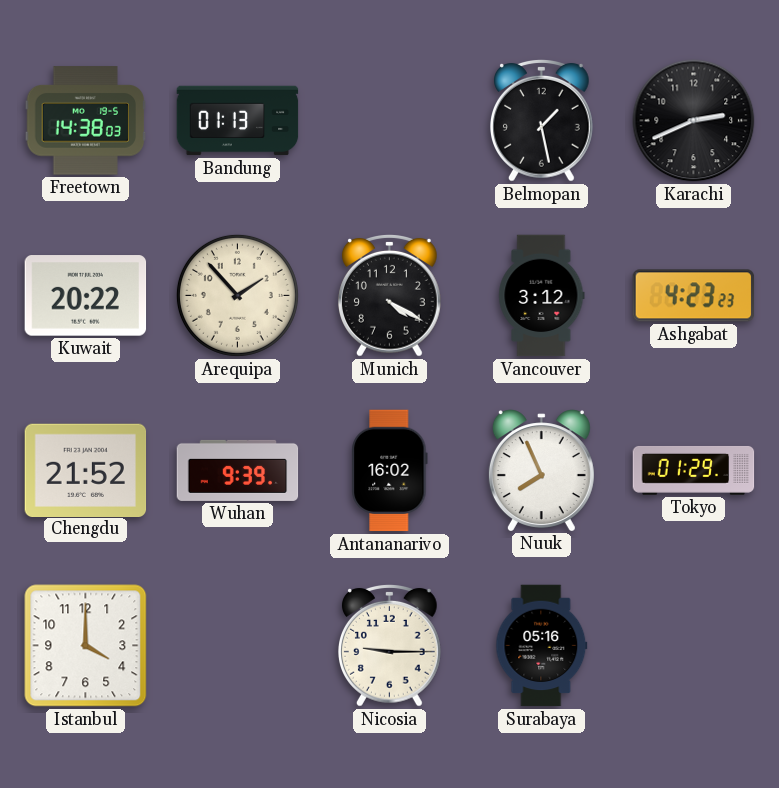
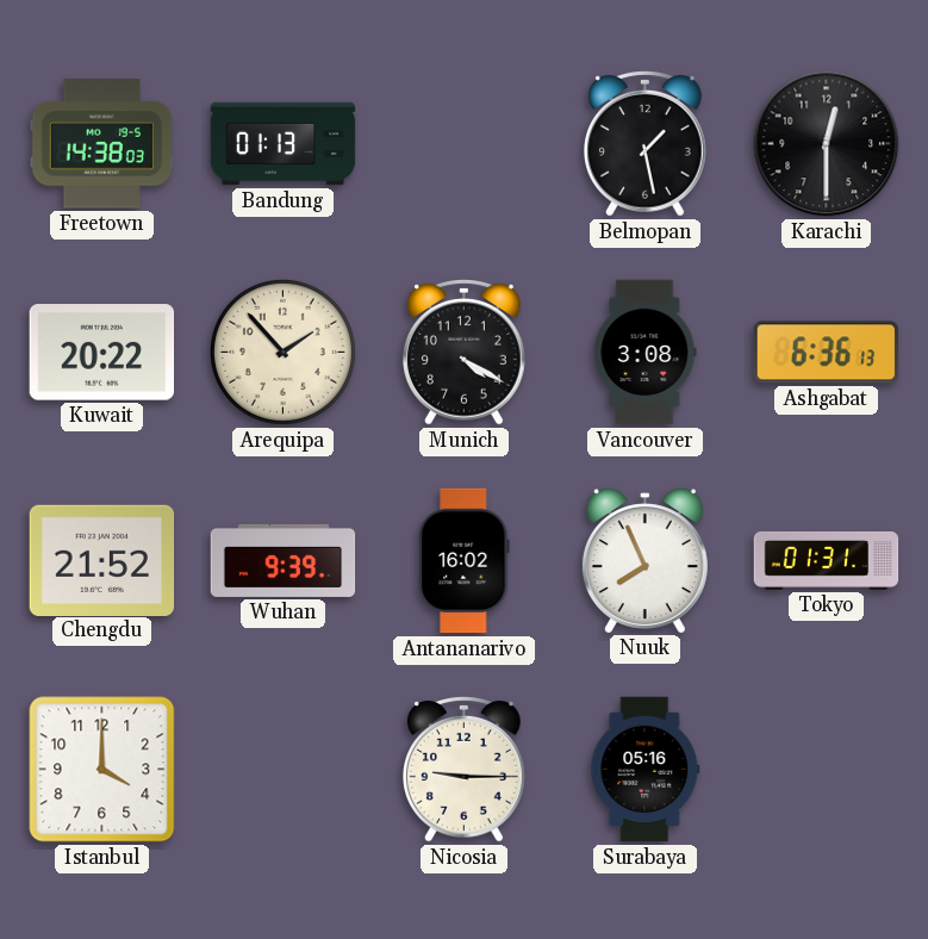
Karachi: 2:41 -> 12:30
Vancouver: 3:12 -> 3:08
Ashgabat: 4:23 -> 6:36
Tokyo: 01:29 -> 01:31
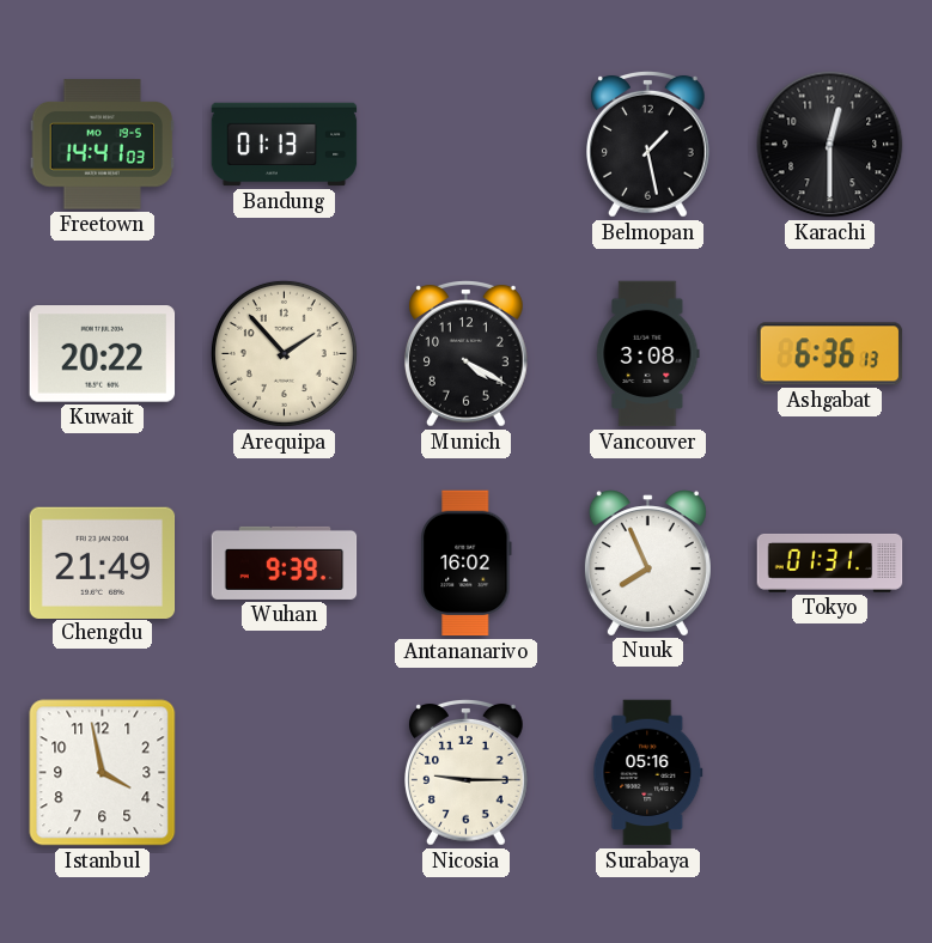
Freetown: 14:38 -> 14:41
Chengdu: 21:52 -> 21:49
Istanbul: 4:00 -> 3:58
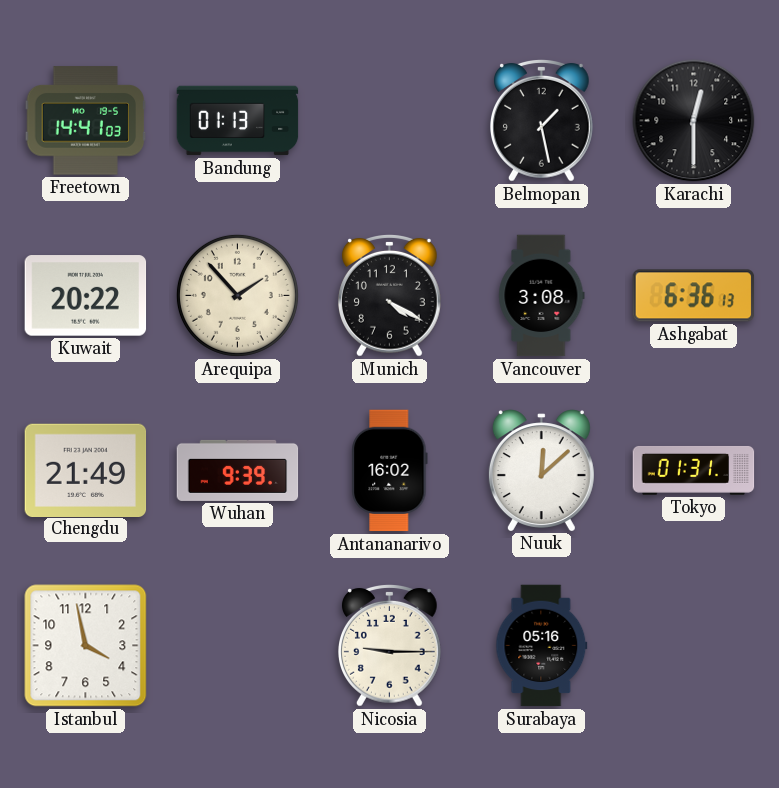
Nuuk: 7:56 -> 12:08
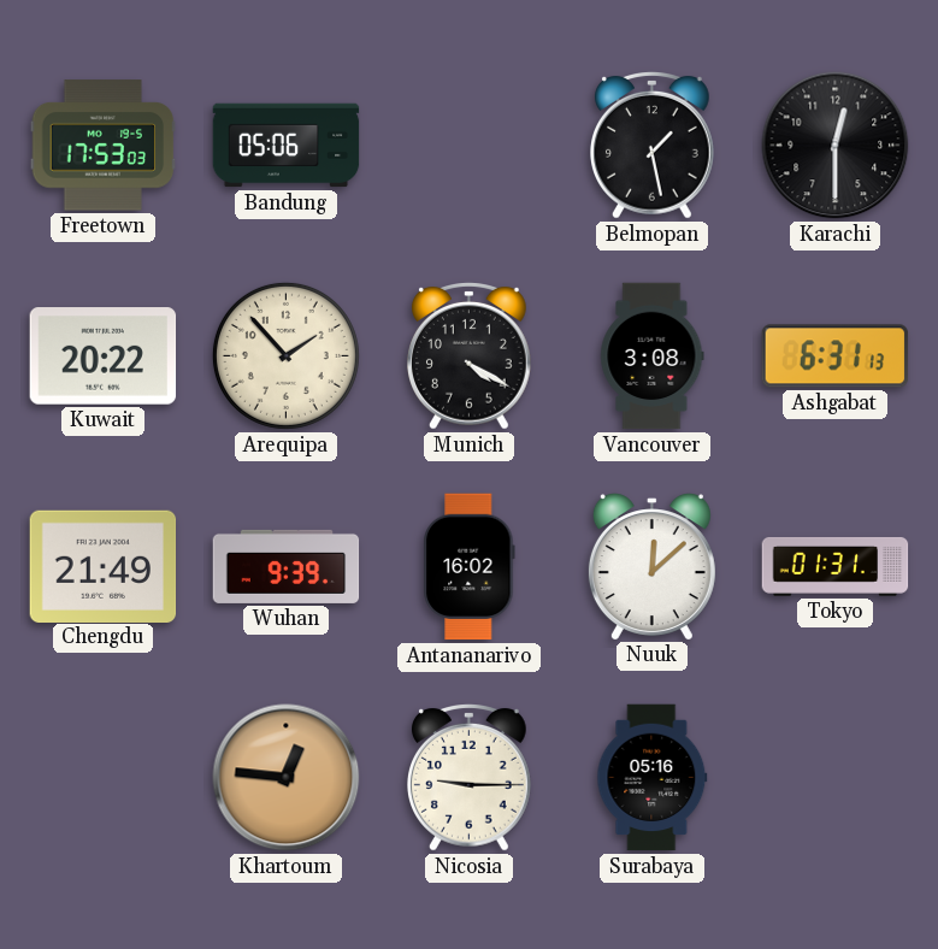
Freetown: 14:41 -> 17:53
Bandung: 01:13 -> 05:06
Ashgabat: 6:36 -> 6:31
Istanbul: 3:58 -> none
Khartoum: none -> 12:46
